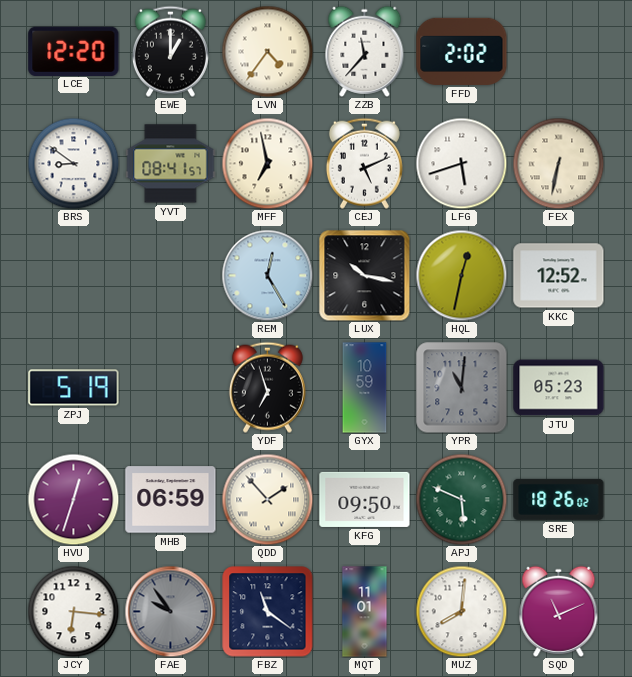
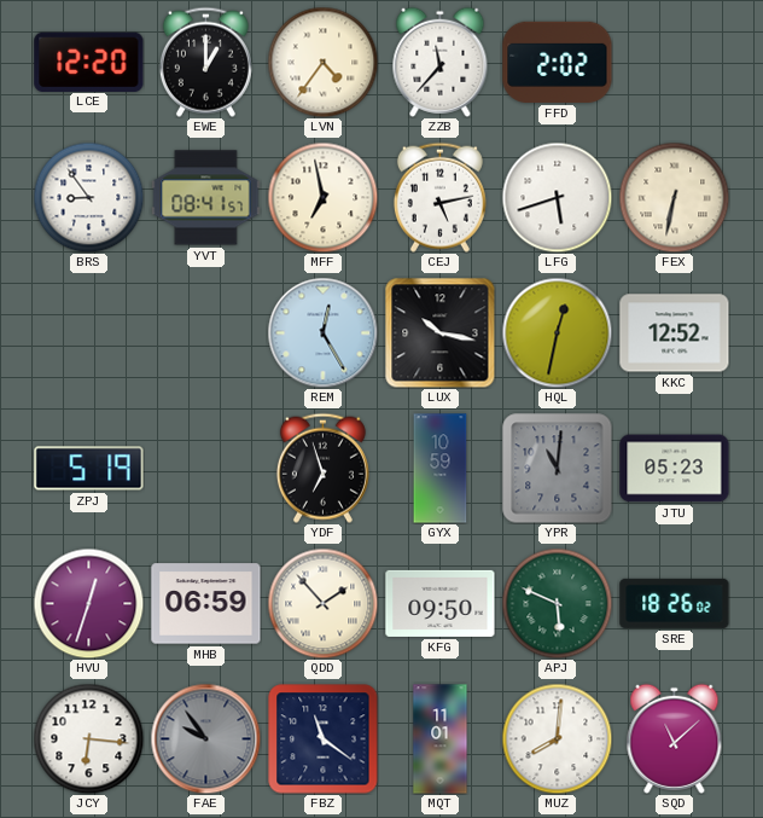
BRS: 8:51 -> 8:54
CEJ: 5:11 -> 5:13
SQD: 11:11 -> 11:08
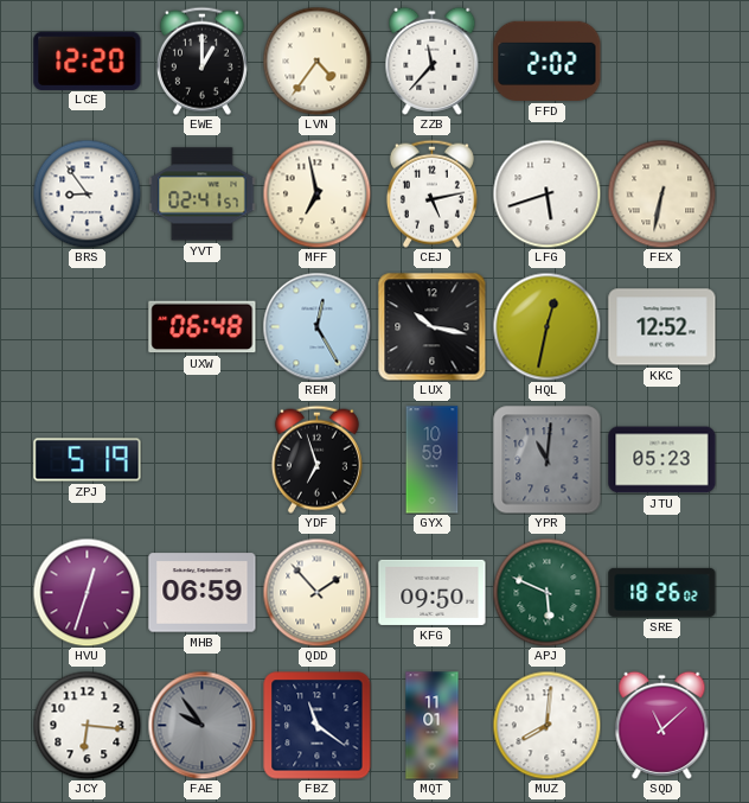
YVT: 08:41 -> 02:41
UXW: none -> 06:48
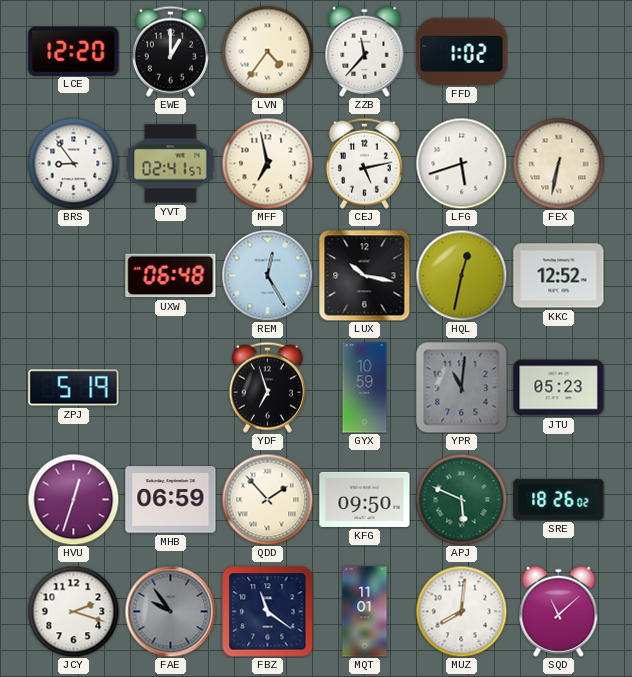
FFD: 2:02 -> 1:02
JCY: 6:16 -> 2:18
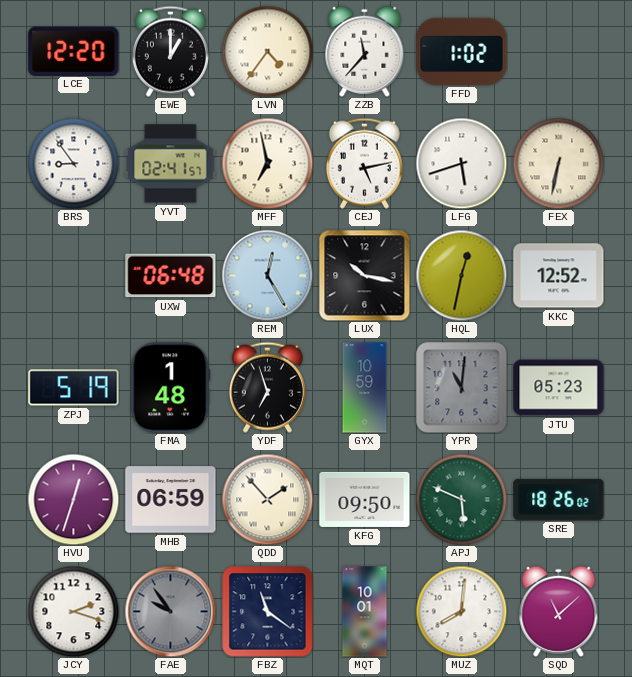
FMA: none -> 1:48
MQT: 11:01 -> 10:01
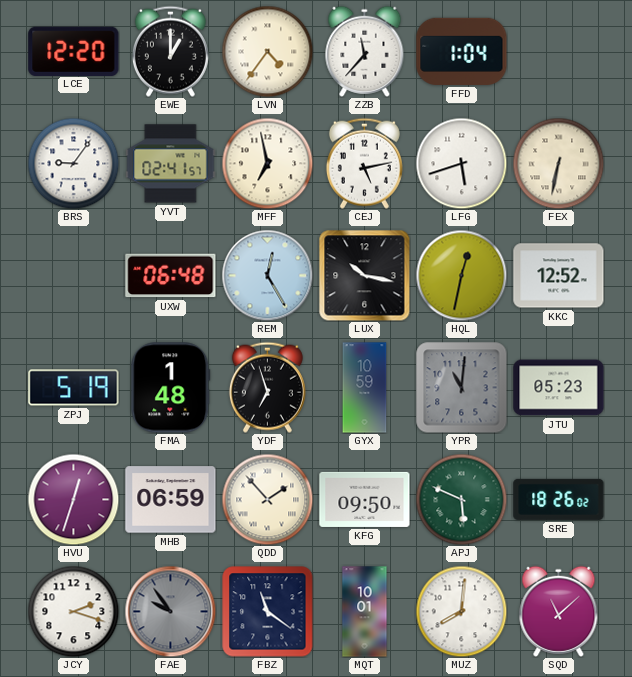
FFD: 1:02 -> 1:04
BRS: 8:54 -> 9:06
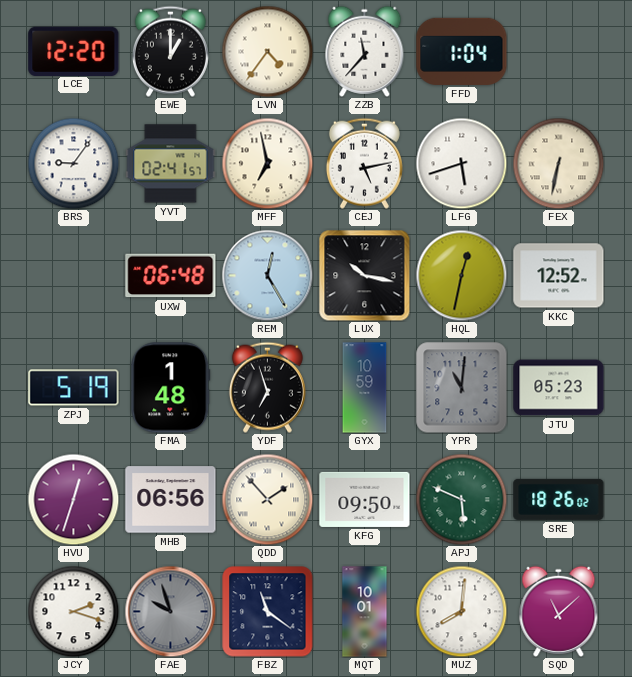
MHB: 06:59 -> 06:56
FAE: 9:54 -> 9:57
